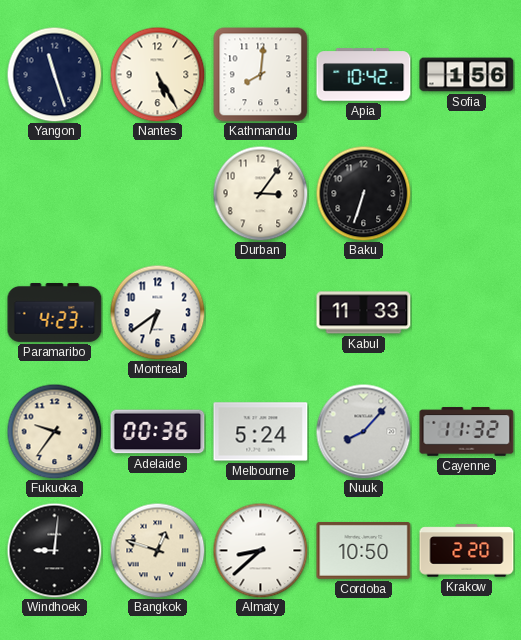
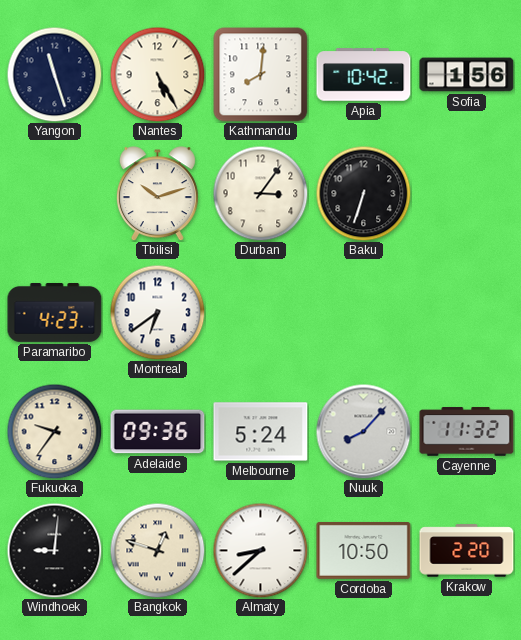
Tbilisi: none -> 10:12
Kabul: 11:33 -> none
Adelaide: 00:36 -> 09:36
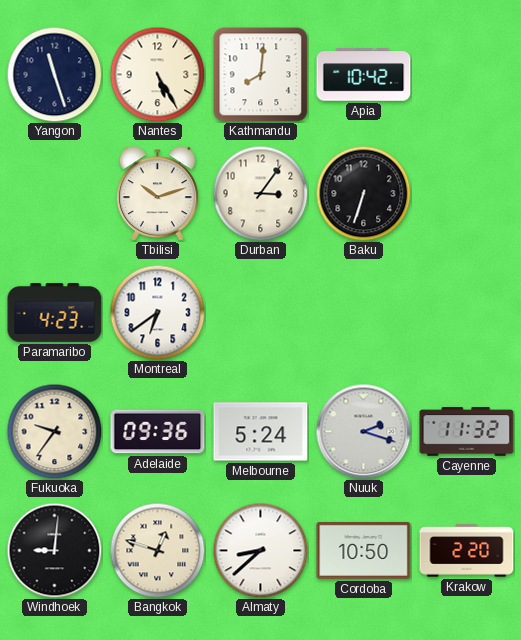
Sofia: 1:56 -> none
Nuuk: 8:07 -> 2:18
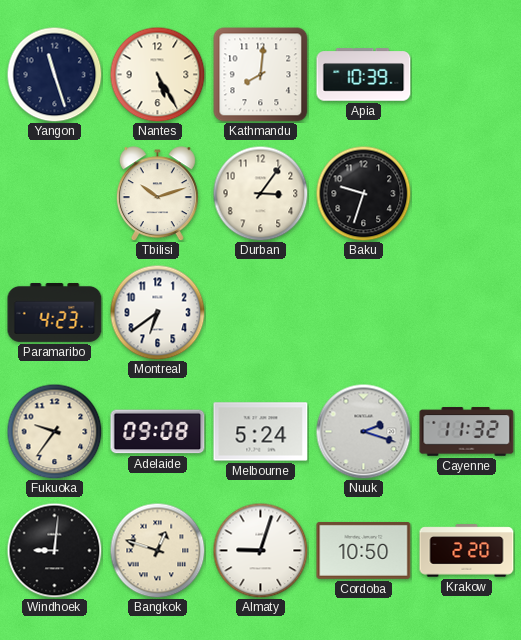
Apia: 10:42 -> 10:39
Baku: 6:33 -> 9:33
Adelaide: 09:36 -> 09:08
Almaty: 8:38 -> 9:03
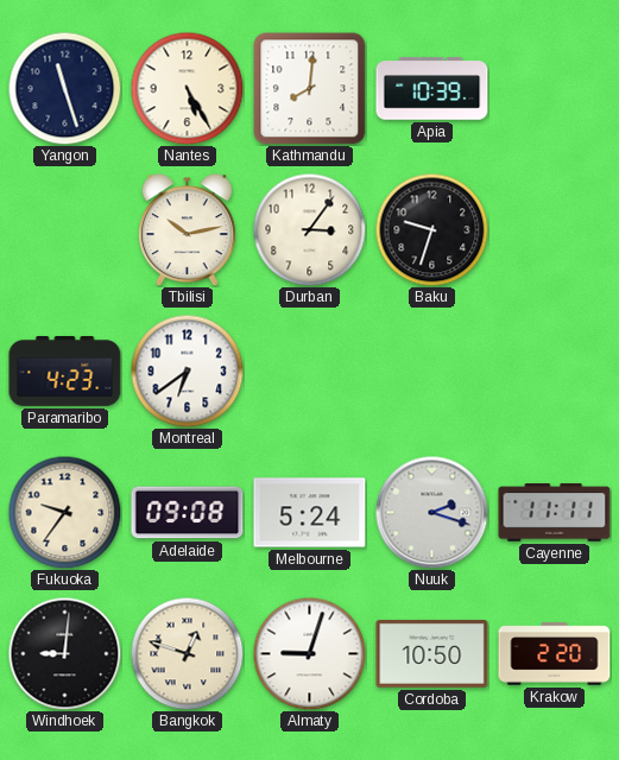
Tbilisi: 10:12 -> 10:13
Cayenne: 11:32 -> 11:11
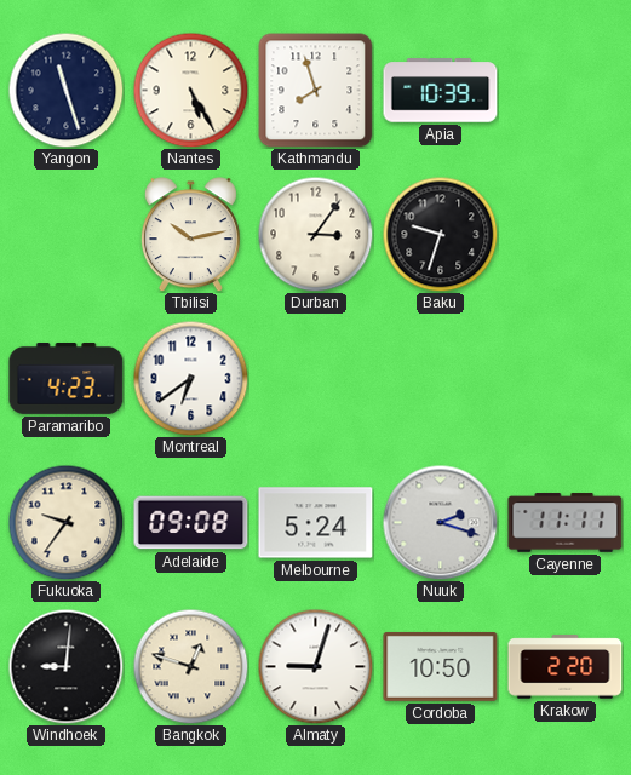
Kathmandu: 8:01 -> 7:57
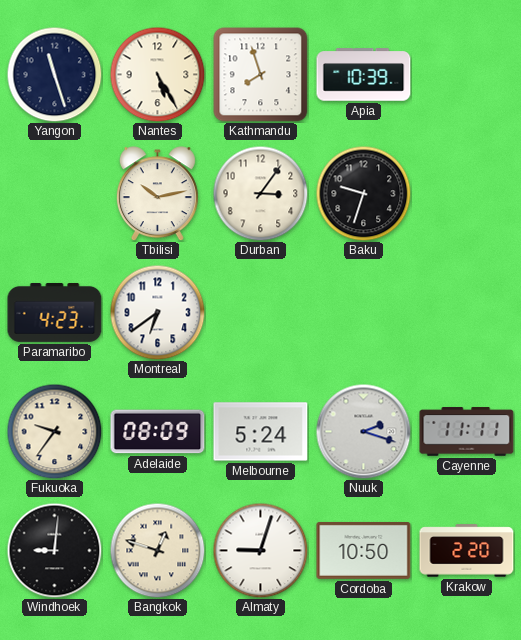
Adelaide: 09:08 -> 08:09
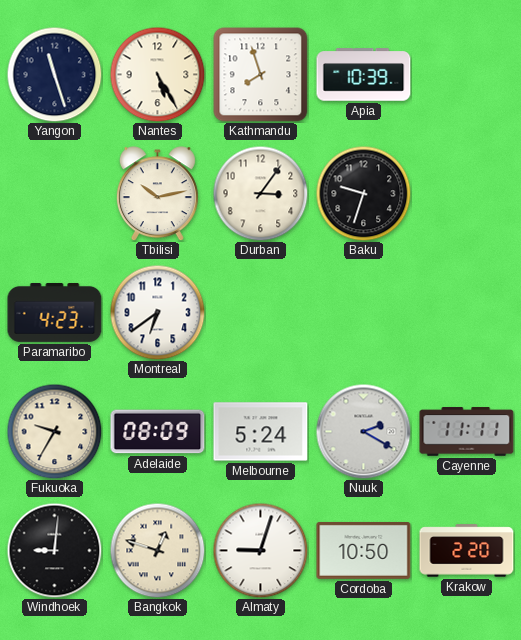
Fukuoka: 9:36 -> 9:35
Nuuk: 2:18 -> 2:20
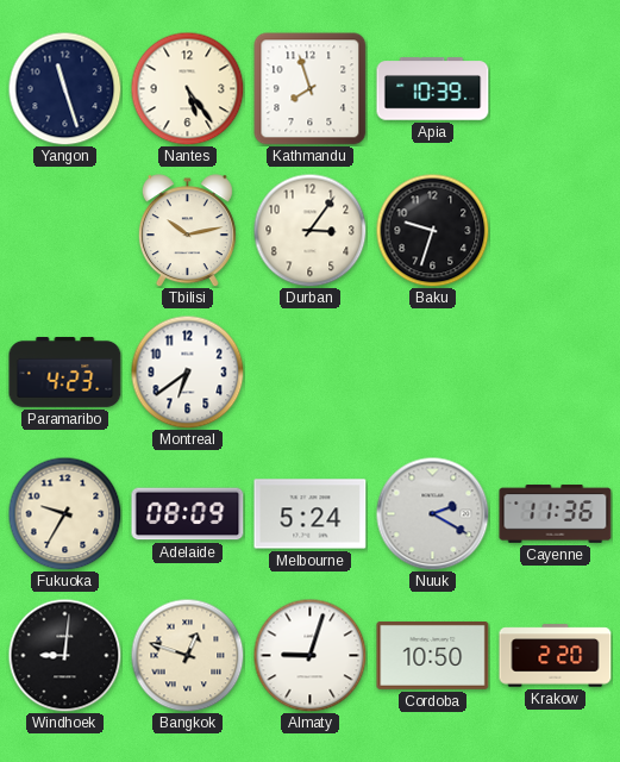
Nantes: 5:25 -> 5:24
Cayenne: 11:11 -> 11:36
